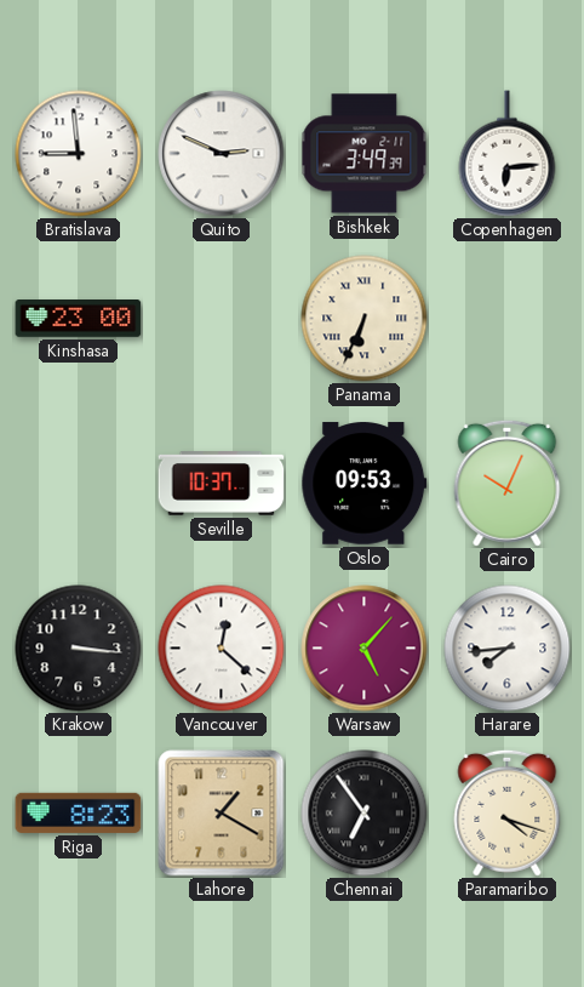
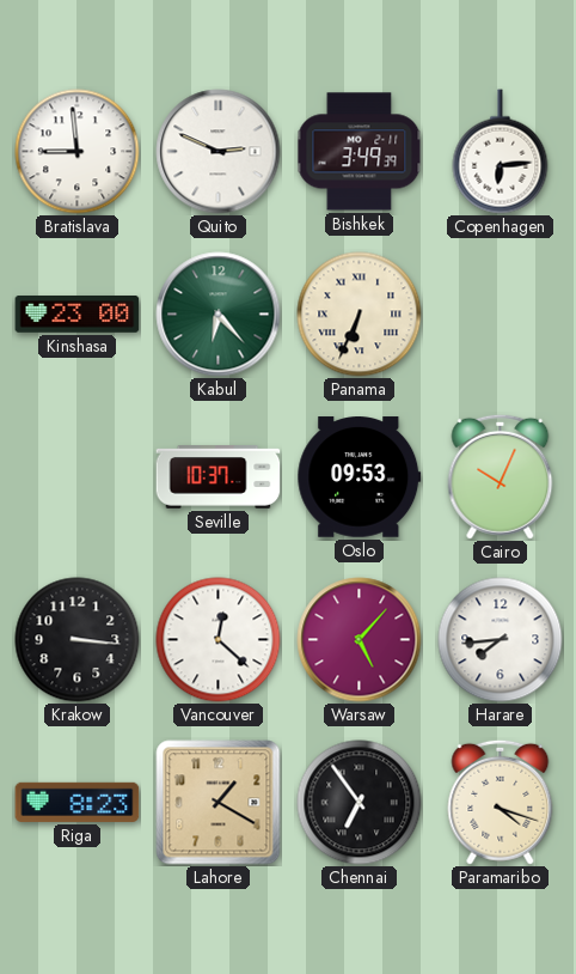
Kabul: none -> 6:23
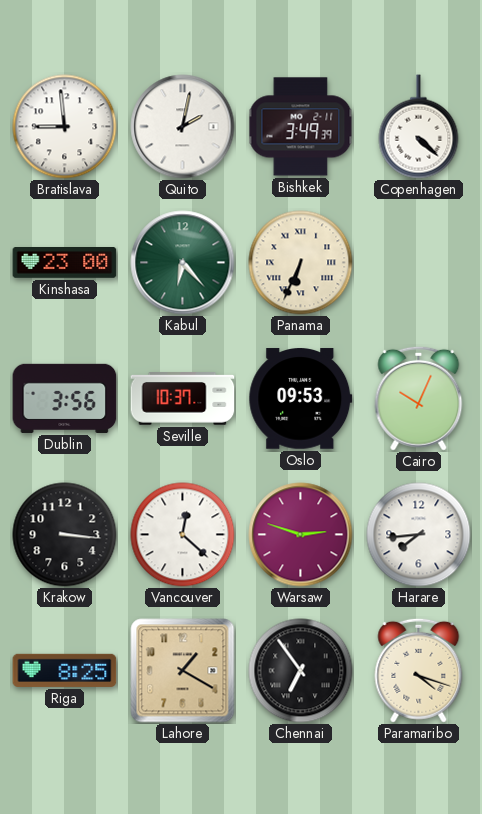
Quito: 2:49 -> 2:02
Copenhagen: 6:14 -> 4:22
Dublin: none -> 3:56
Warsaw: 5:07 -> 2:48
Riga: 8:23 -> 8:25
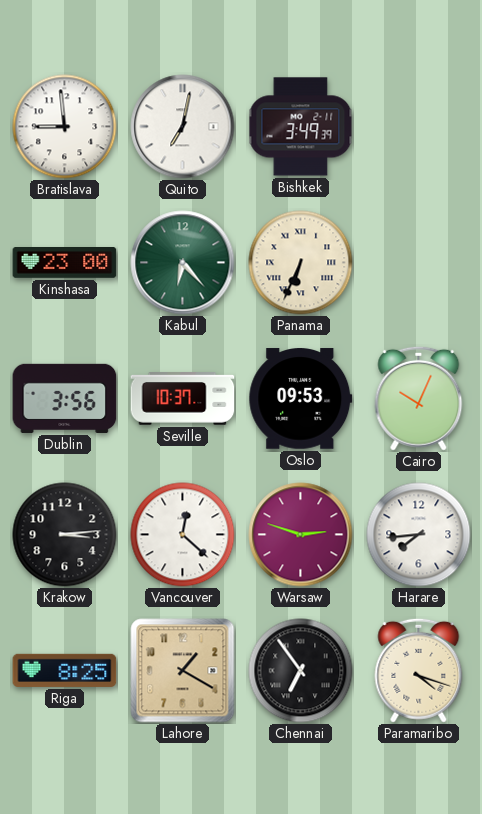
Quito: 2:02 -> 7:02
Copenhagen: 4:22 -> none
Krakow: 3:16 -> 3:14
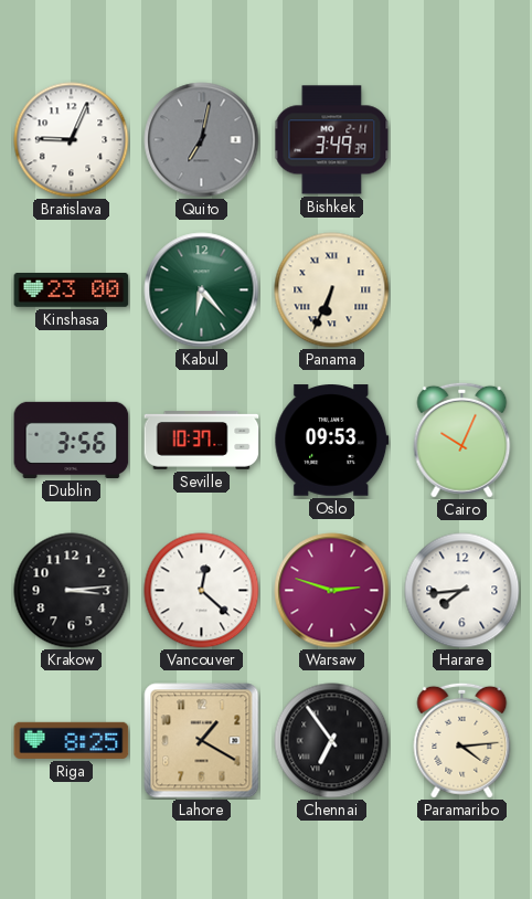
Bratislava: 8:59 -> 9:04
Quito dial: white -> grey
Paramaribo: 4:18 -> 4:14
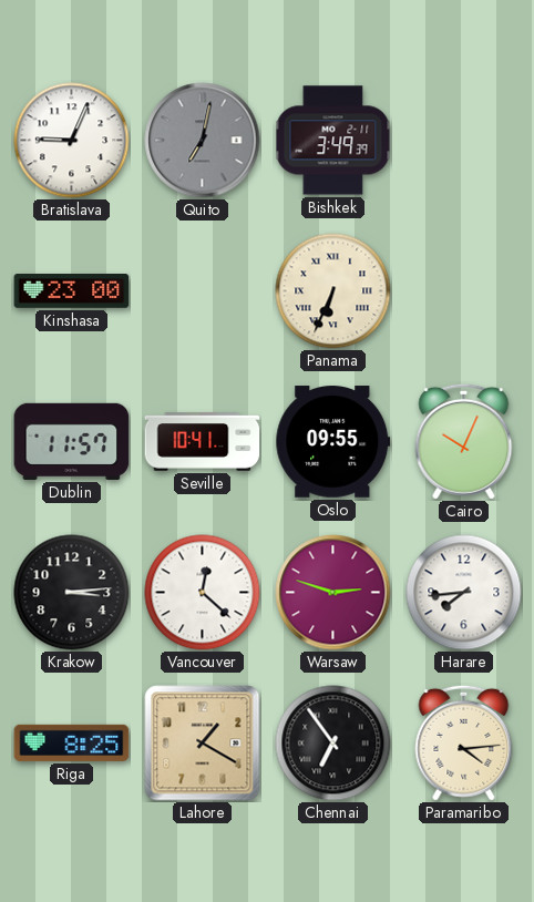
Kabul: 6:23 -> none
Dublin: 3:56 -> 11:57
Seville: 10:37 -> 10:41
Oslo: 09:53 -> 09:55
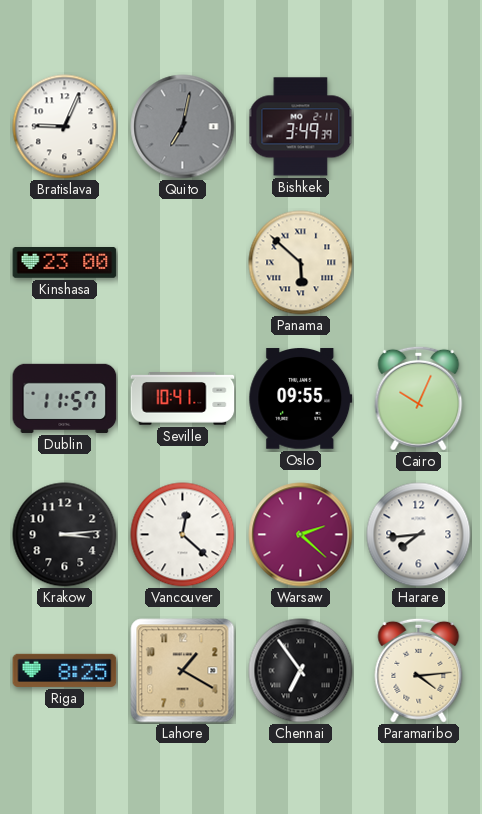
Panama: 6:34 -> 5:52
Warsaw: 2:48 -> 2:22
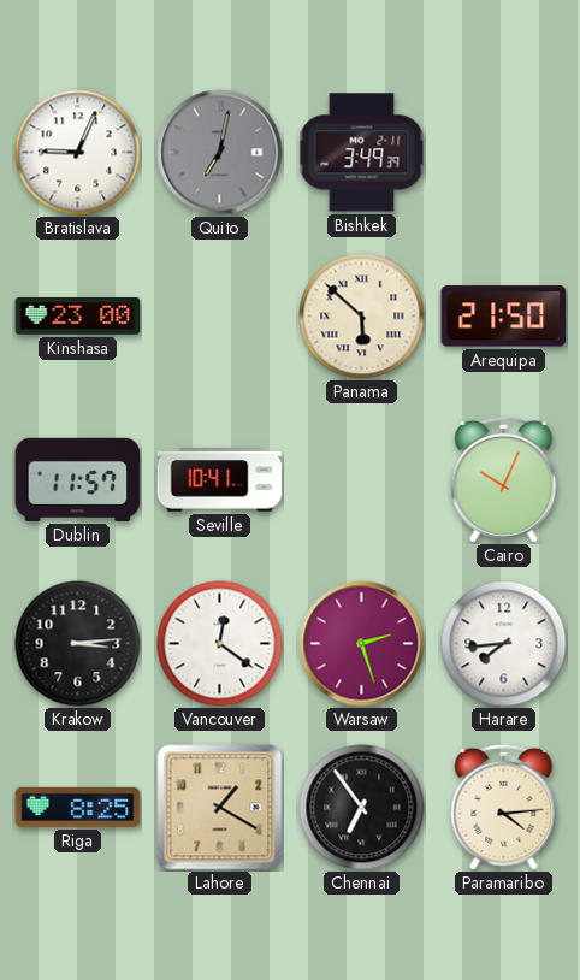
Arequipa: none -> 21:50
Oslo: 09:55 -> none
Vancouver: 12:22 -> 12:21
Warsaw: 2:22 -> 2:27
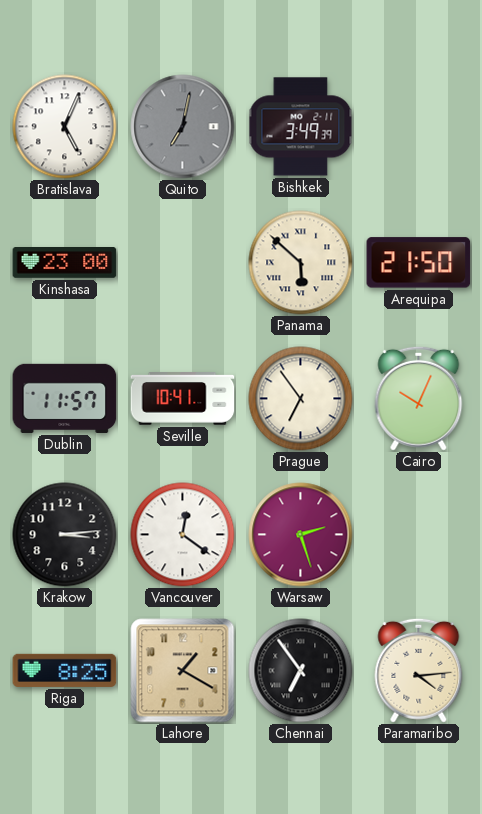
Bratislava: 9:04 -> 5:04
Prague: none -> 6:54
Harare: 7:44 -> none
